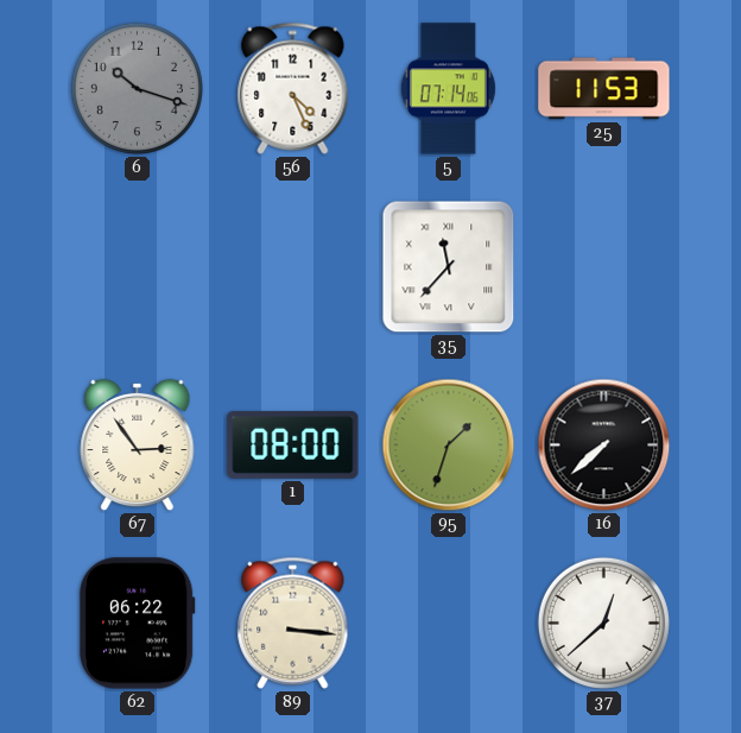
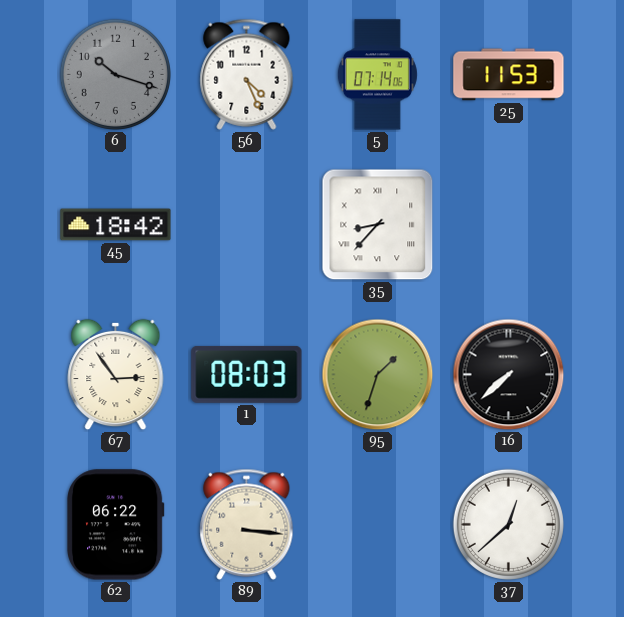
45: none -> 18:42
35: 11:37 -> 8:37
1: 08:00 -> 08:03
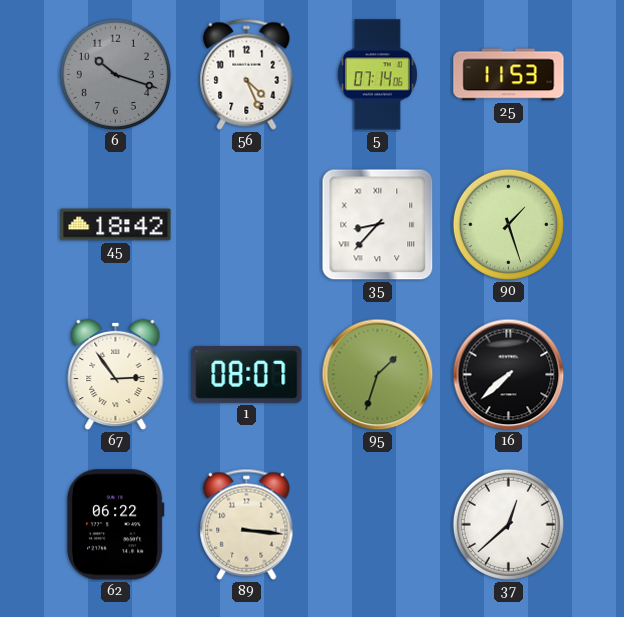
90: none -> 1:27
1: 08:03 -> 08:07
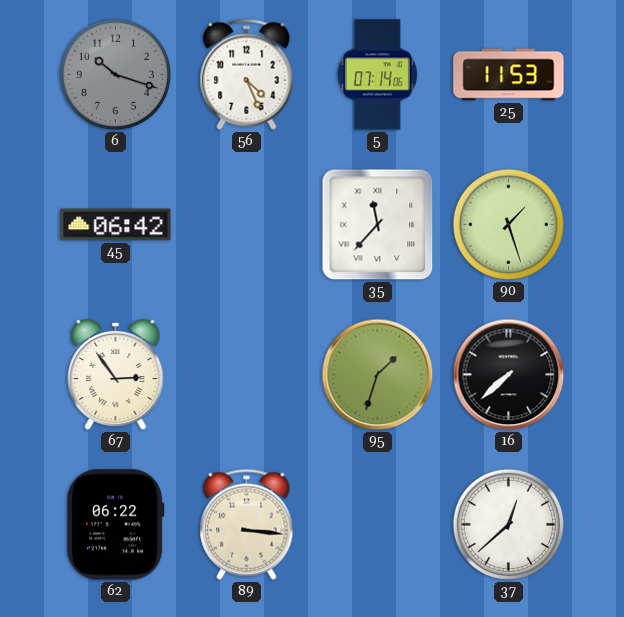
45: 18:42 -> 06:42
35: 8:37 -> 11:37
1: 08:07 -> none
